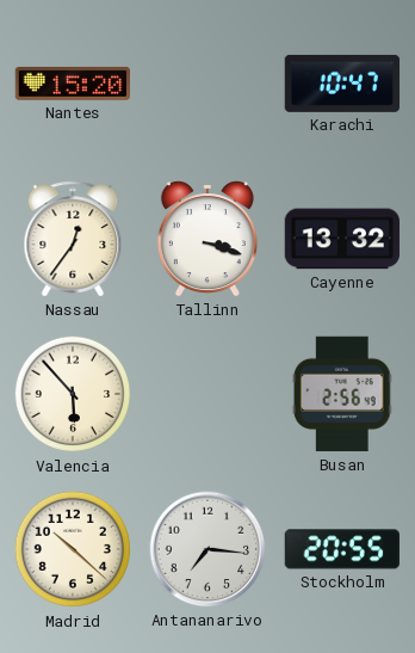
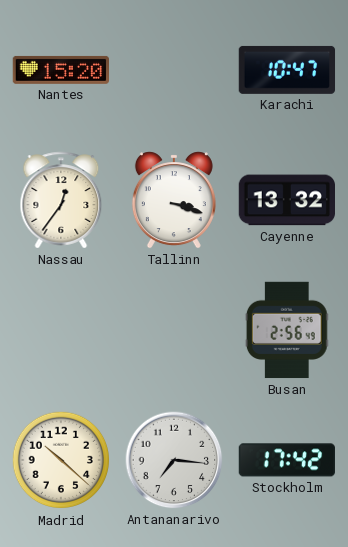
Valencia: 5:53 -> none
Stockholm: 20:55 -> 17:42
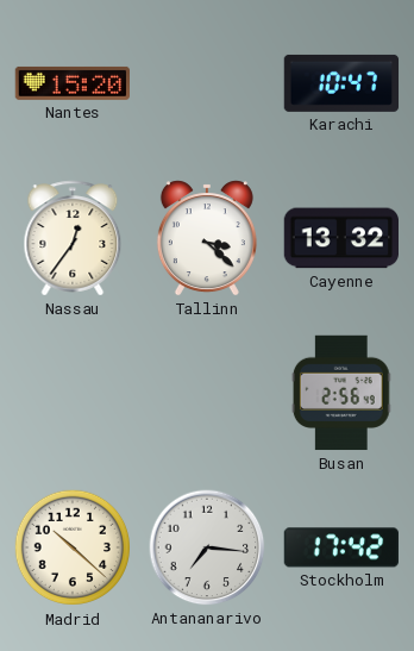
Tallinn: 3:18 -> 3:22
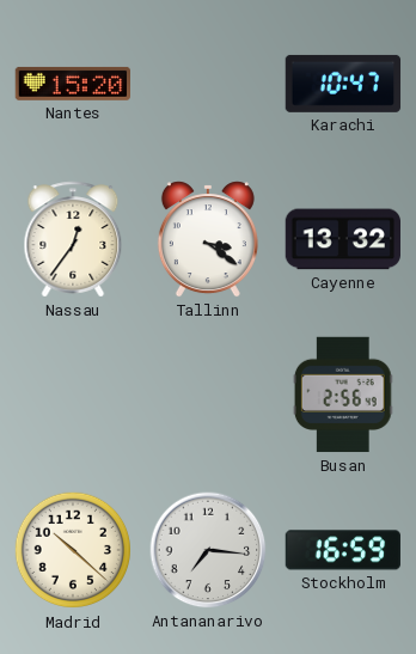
Tallinn: 3:22 -> 3:21
Stockholm: 17:42 -> 16:59
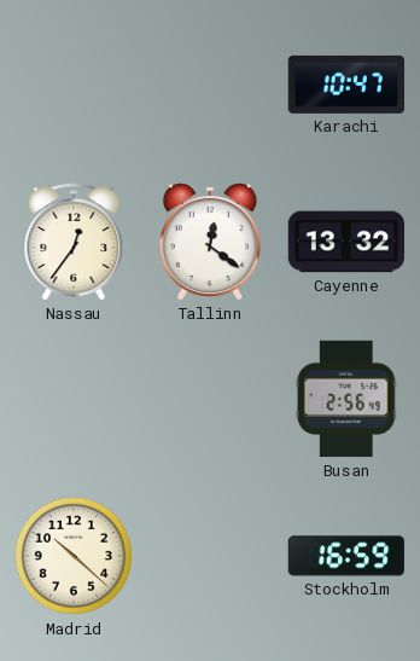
Nantes: 15:20 -> none
Tallinn: 3:21 -> 12:21
Antananarivo: 7:16 -> none
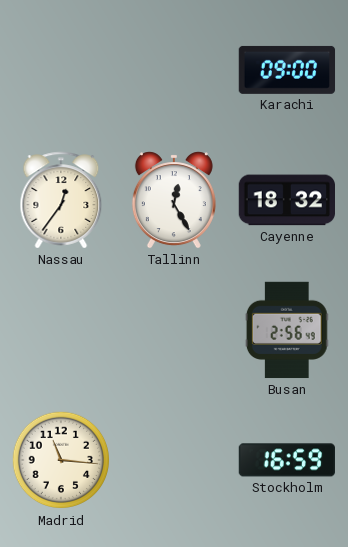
Karachi: 10:47 -> 09:00
Tallinn: 12:21 -> 12:25
Cayenne: 13:32 -> 18:32
Madrid: 10:22 -> 11:16
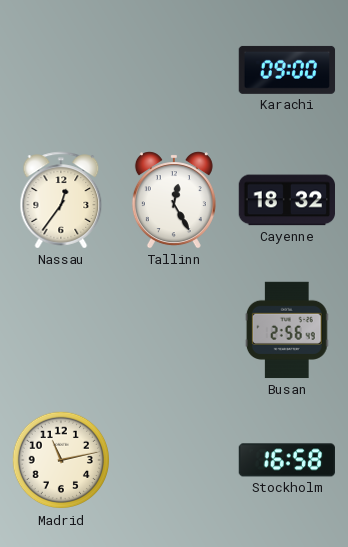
Madrid: 11:16 -> 11:13
Stockholm: 16:59 -> 16:58
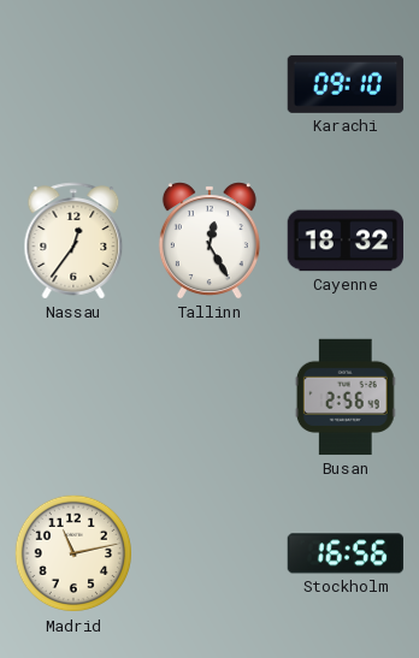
Karachi: 09:00 -> 09:10
Stockholm: 16:58 -> 16:56
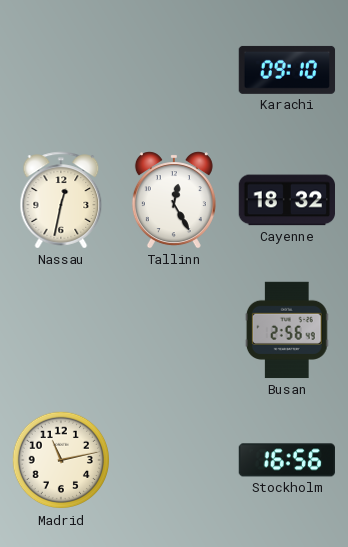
Nassau: 12:36 -> 12:32
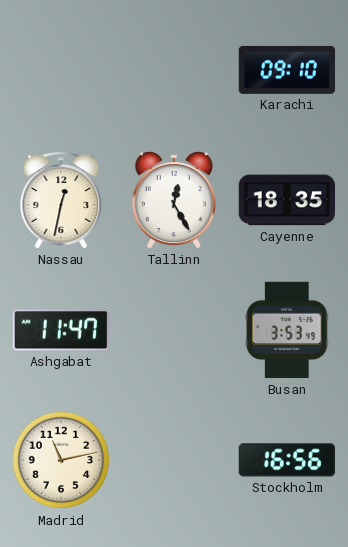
Cayenne: 18:32 -> 18:35
Ashgabat: none -> 11:47
Busan: 2:56 -> 3:53
